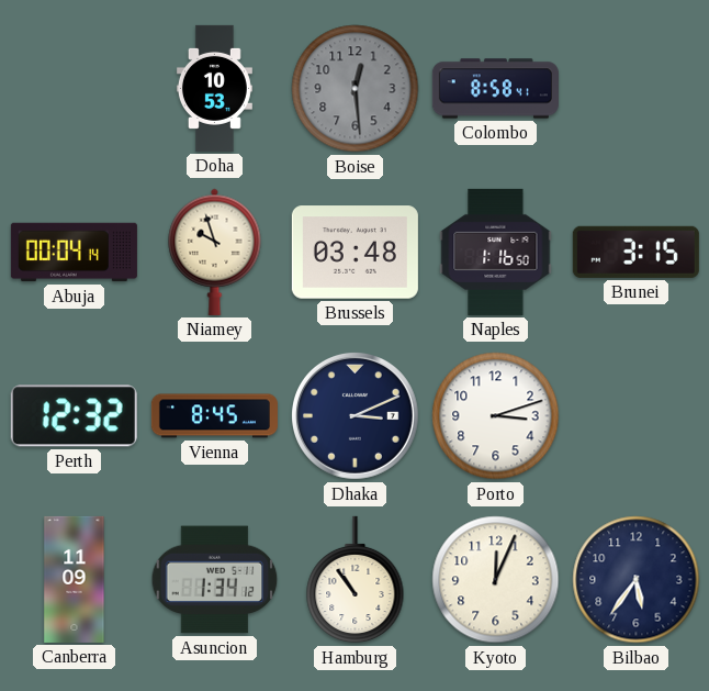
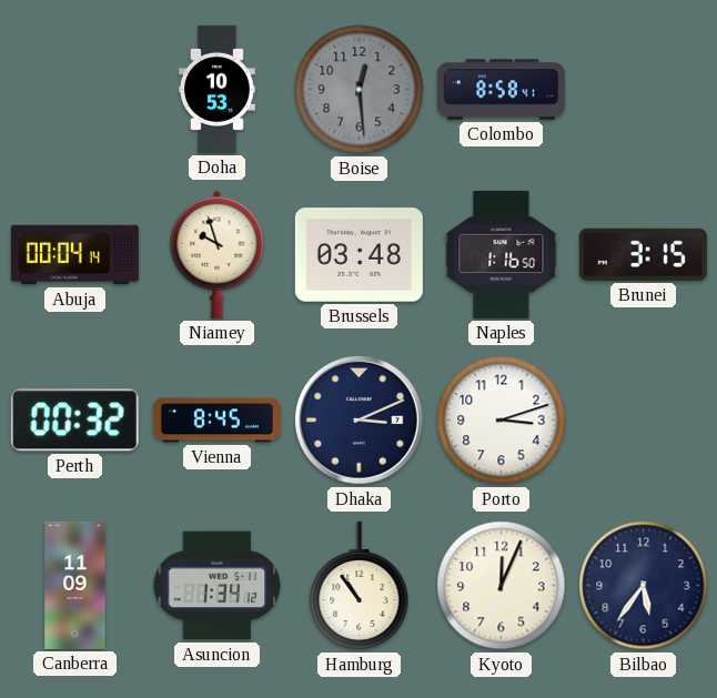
Perth: 12:32 -> 00:32
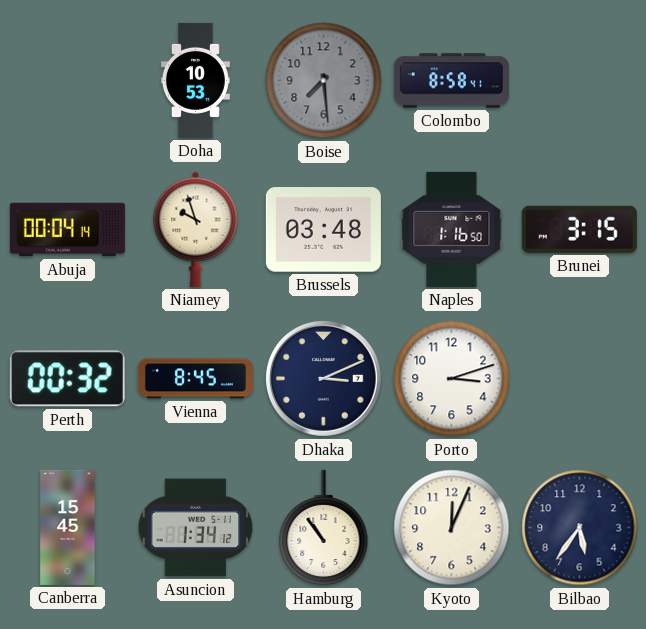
Boise: 12:29 -> 7:29
Canberra: 11:09 -> 15:45
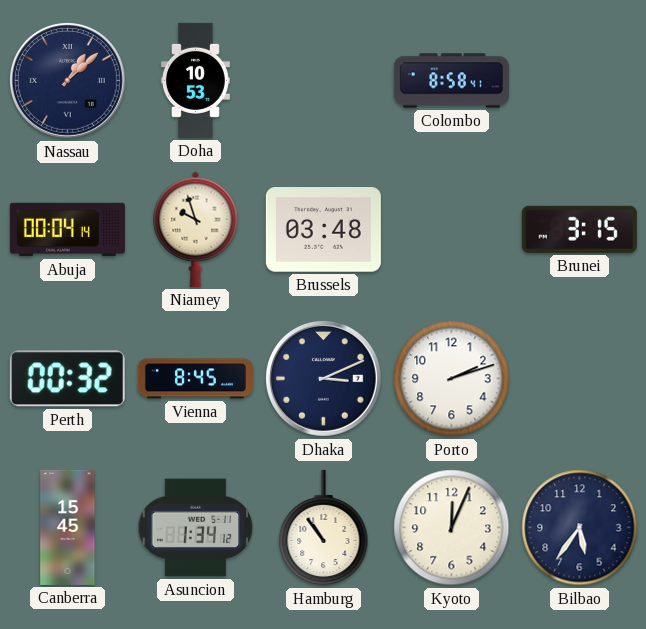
Nassau: none -> 1:08
Boise: 7:29 -> none
Naples: 1:16 -> none
Porto: 3:12 -> 2:12
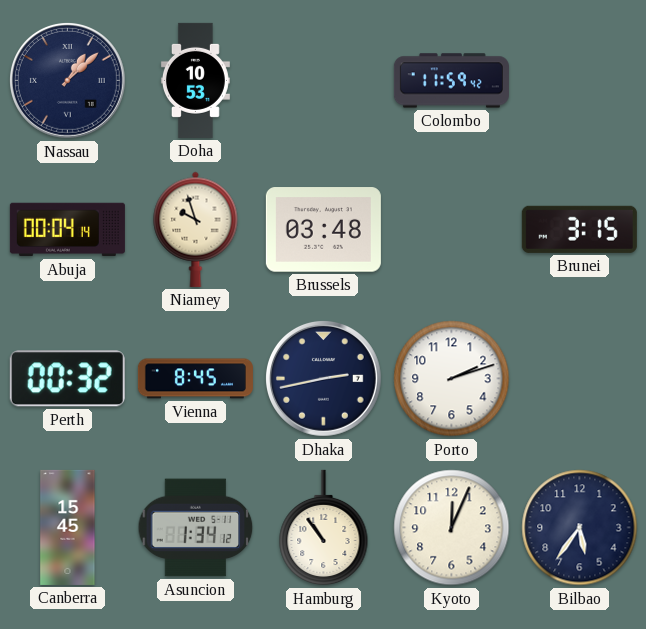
Colombo: 8:58 -> 11:59
Dhaka: 3:11 -> 2:43
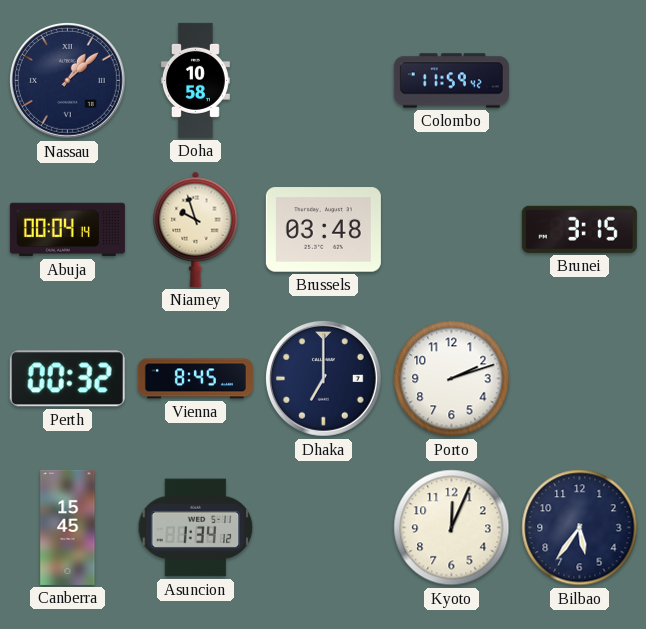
Doha: 10:53 -> 10:58
Dhaka: 2:43 -> 7:00
Hamburg: 10:54 -> none
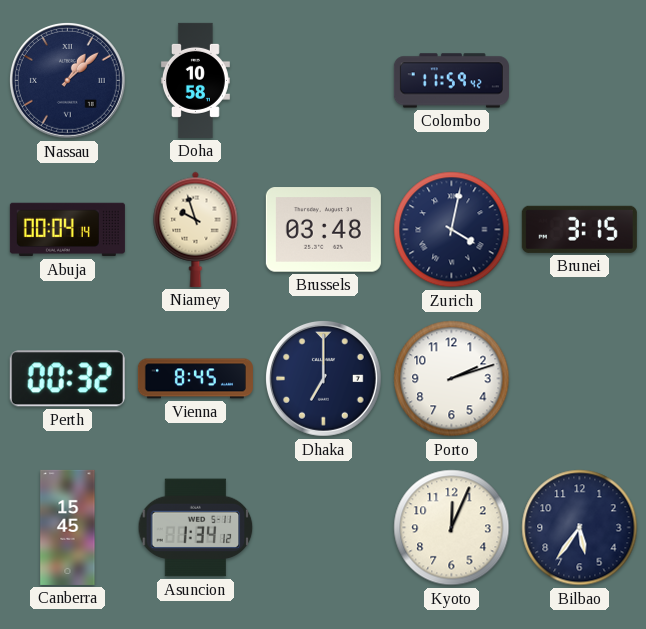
Zurich: none -> 4:02
